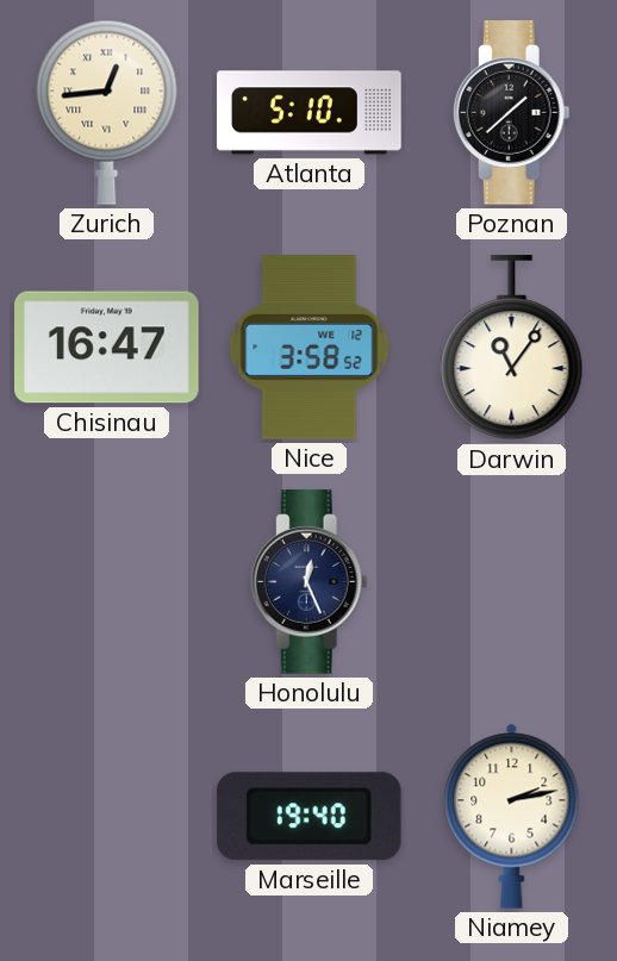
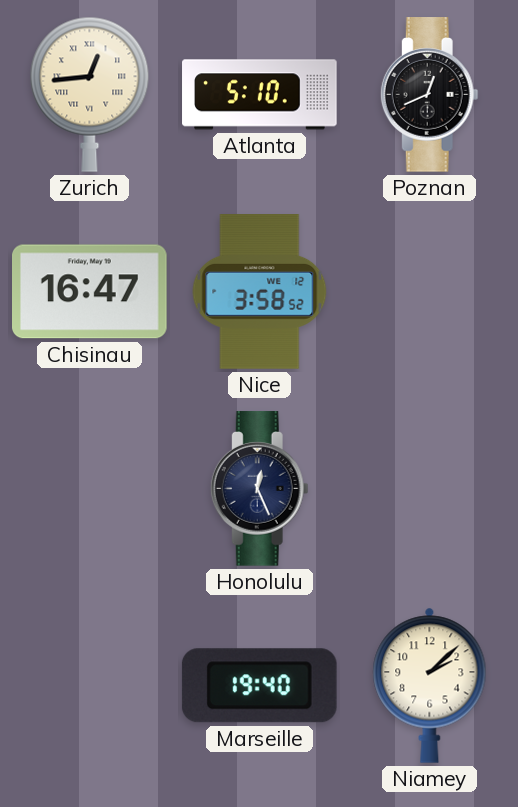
Poznan: 1:38 -> 12:41
Darwin: 11:06 -> none
Niamey: 2:13 -> 2:08
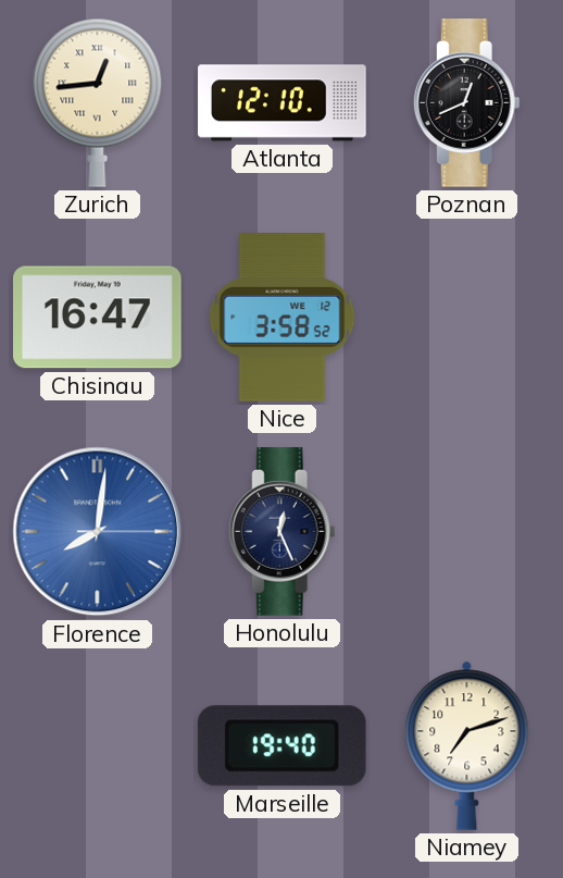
Atlanta: 5:10 -> 12:10
Florence: none -> 8:01
Niamey: 2:08 -> 7:12
